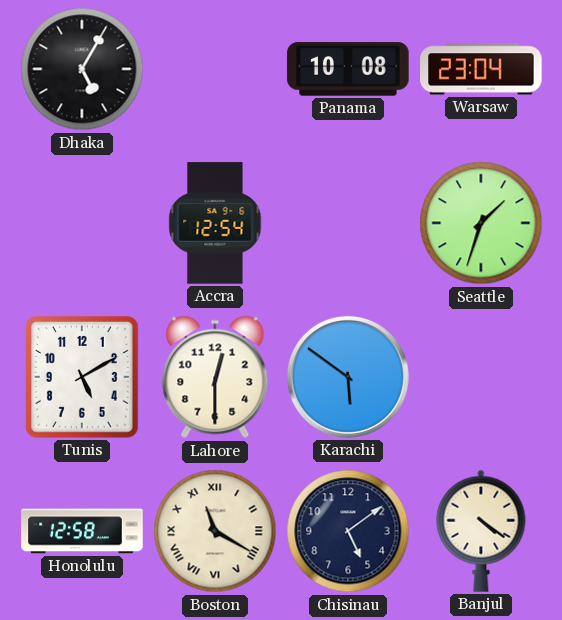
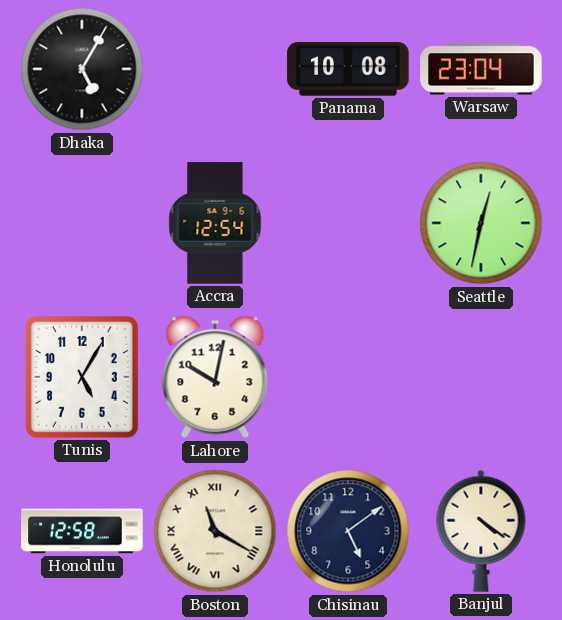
Seattle: 1:33 -> 12:32
Tunis: 5:10 -> 5:05
Lahore: 12:30 -> 10:02
Karachi: 5:51 -> none
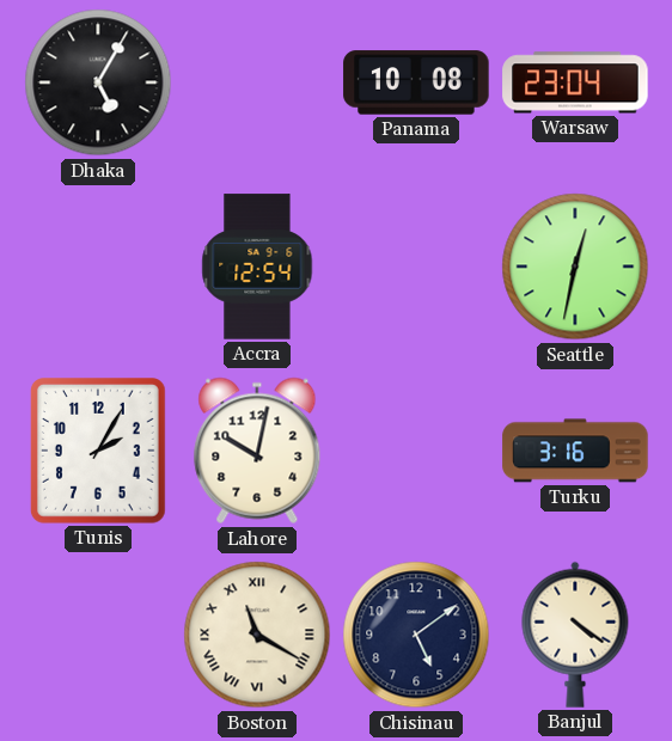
Tunis: 5:05 -> 2:05
Turku: none -> 3:16
Honolulu: 12:58 -> none
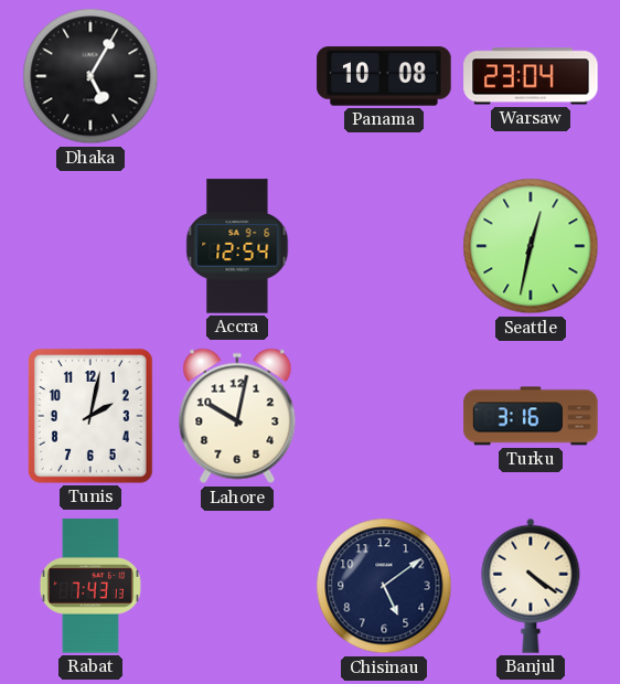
Tunis: 2:05 -> 2:02
Rabat: none -> 7:43
Boston: 11:20 -> none
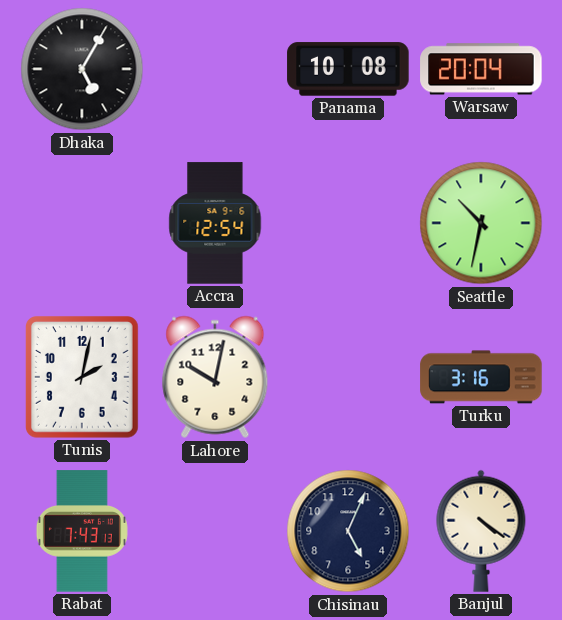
Warsaw: 23:04 -> 20:04
Seattle: 12:32 -> 10:32
Chisinau: 5:09 -> 5:04
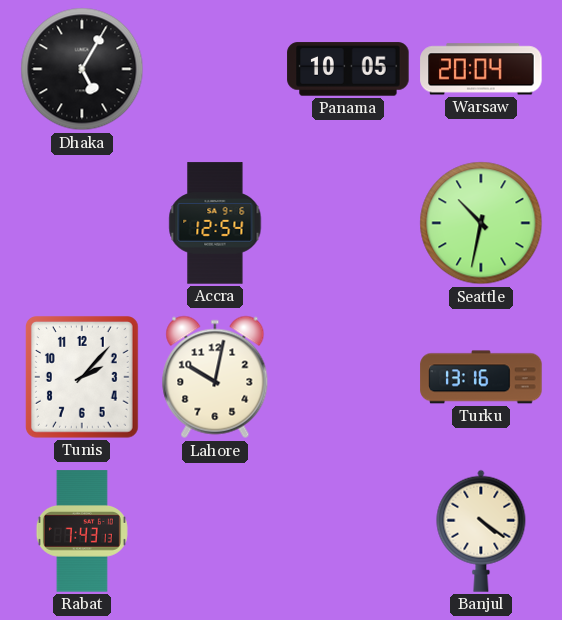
Panama: 10:08 -> 10:05
Tunis: 2:02 -> 2:07
Turku: 3:16 -> 13:16
Chisinau: 5:04 -> none
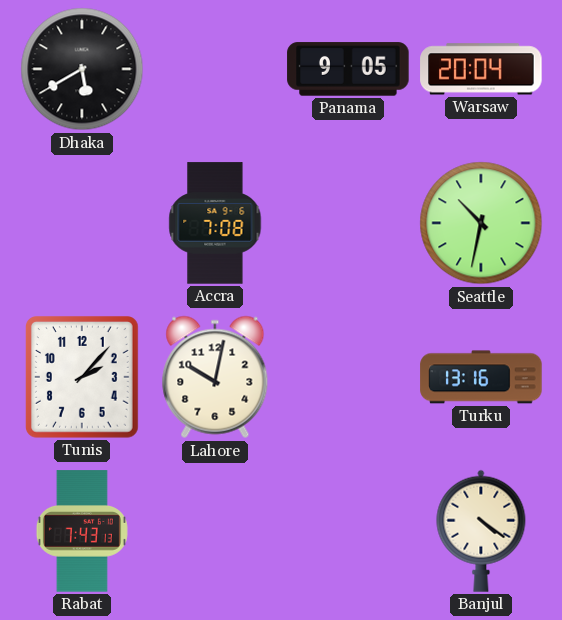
Dhaka: 5:05 -> 5:40
Panama: 10:05 -> 9:05
Accra: 12:54 -> 7:08
